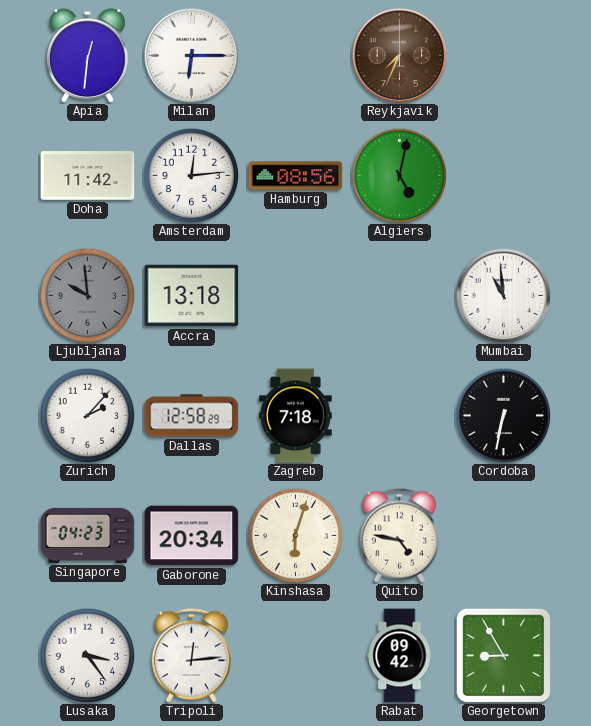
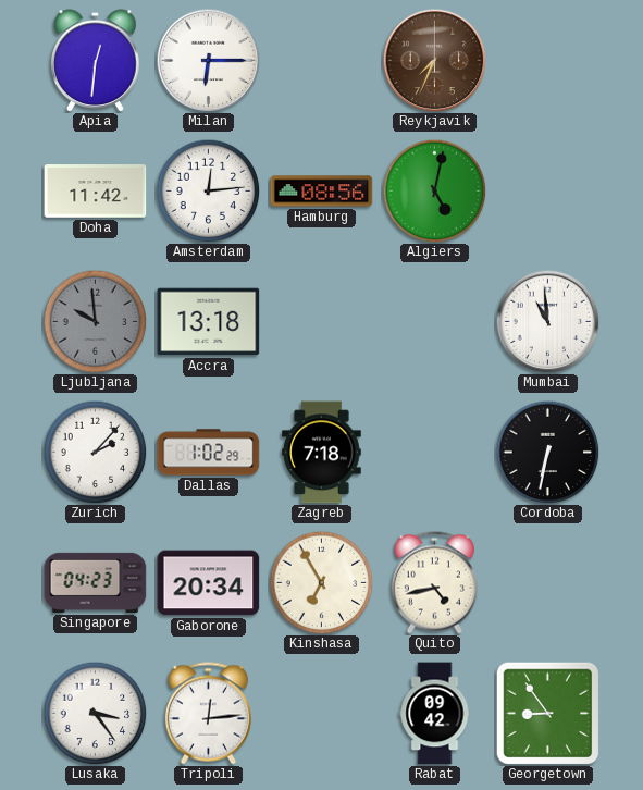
Dallas: 12:58 -> 1:02
Kinshasa: 6:03 -> 6:55
Quito: 4:47 -> 4:43
Georgetown: 8:55 -> 8:54
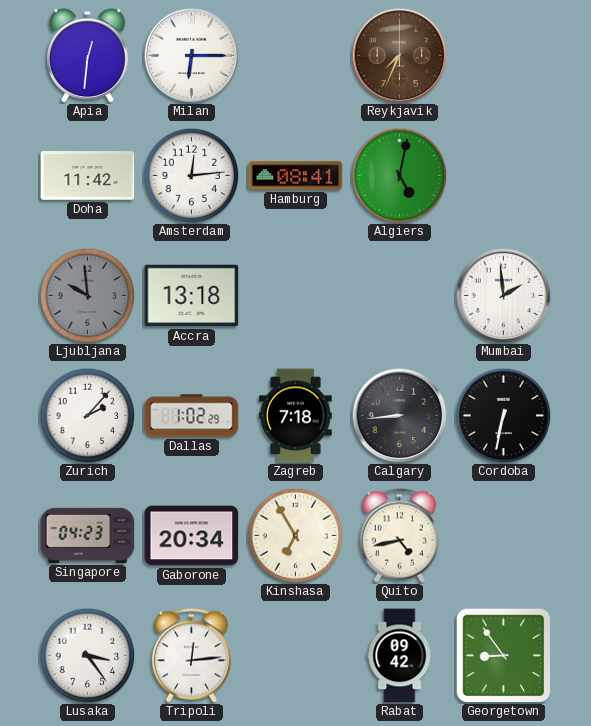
Hamburg: 08:56 -> 08:41
Mumbai: 10:59 -> 1:59
Calgary: none -> 8:44
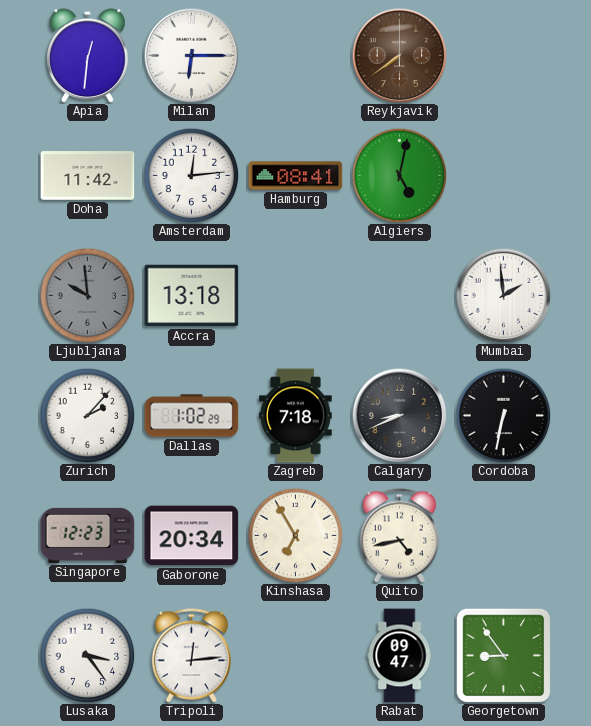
Reykjavik: 7:34 -> 7:39
Calgary: 8:44 -> 8:41
Singapore: 04:23 -> 12:23
Rabat: 09:42 -> 09:47
